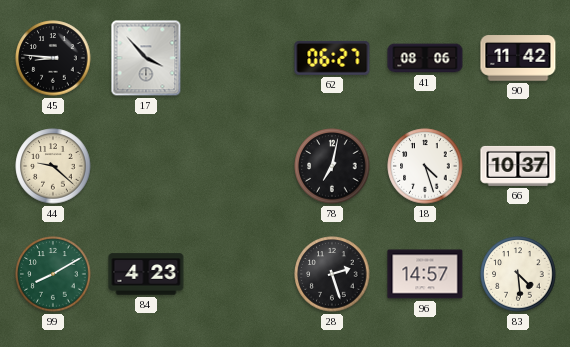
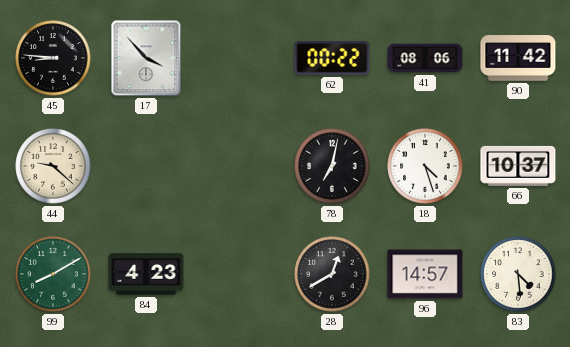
62: 06:27 -> 00:22
28: 2:27 -> 12:40
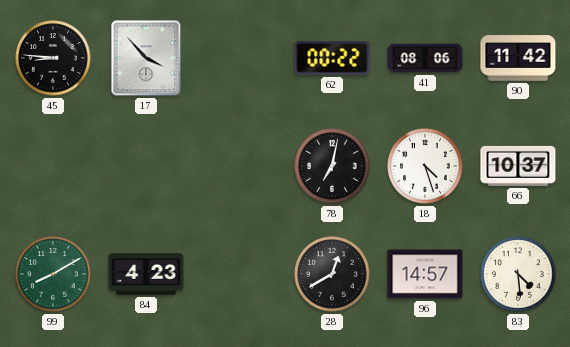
44: 9:22 -> none
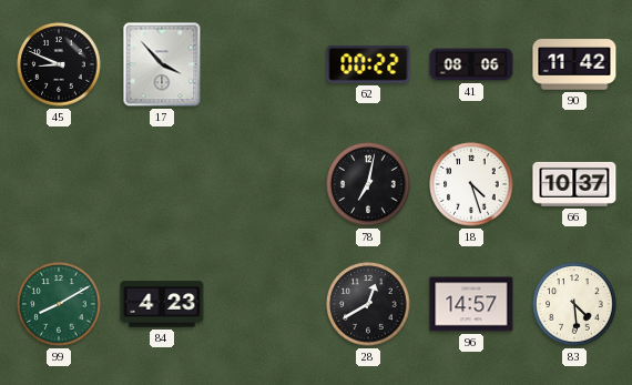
45: 8:46 -> 8:49
